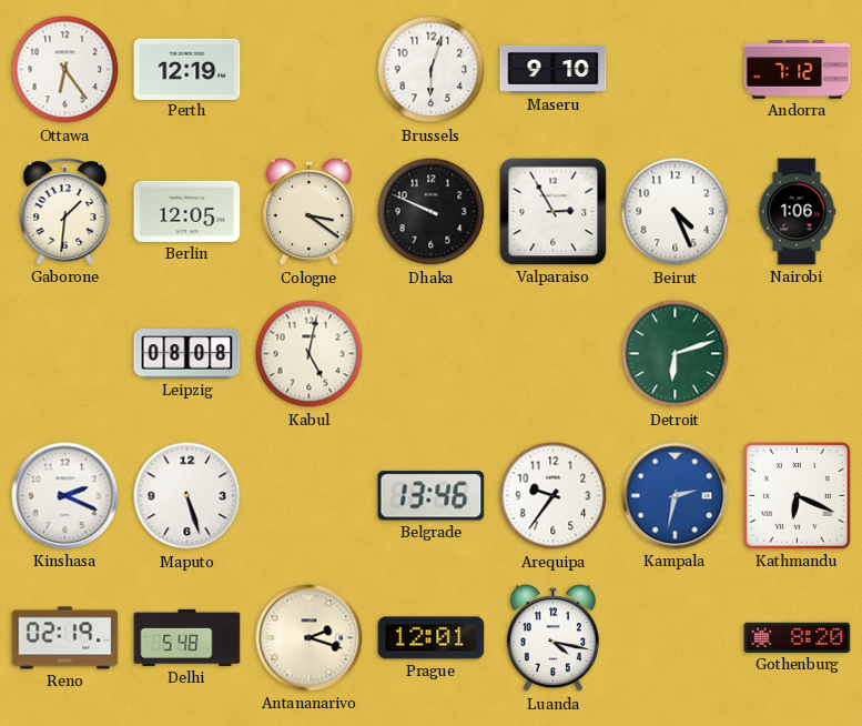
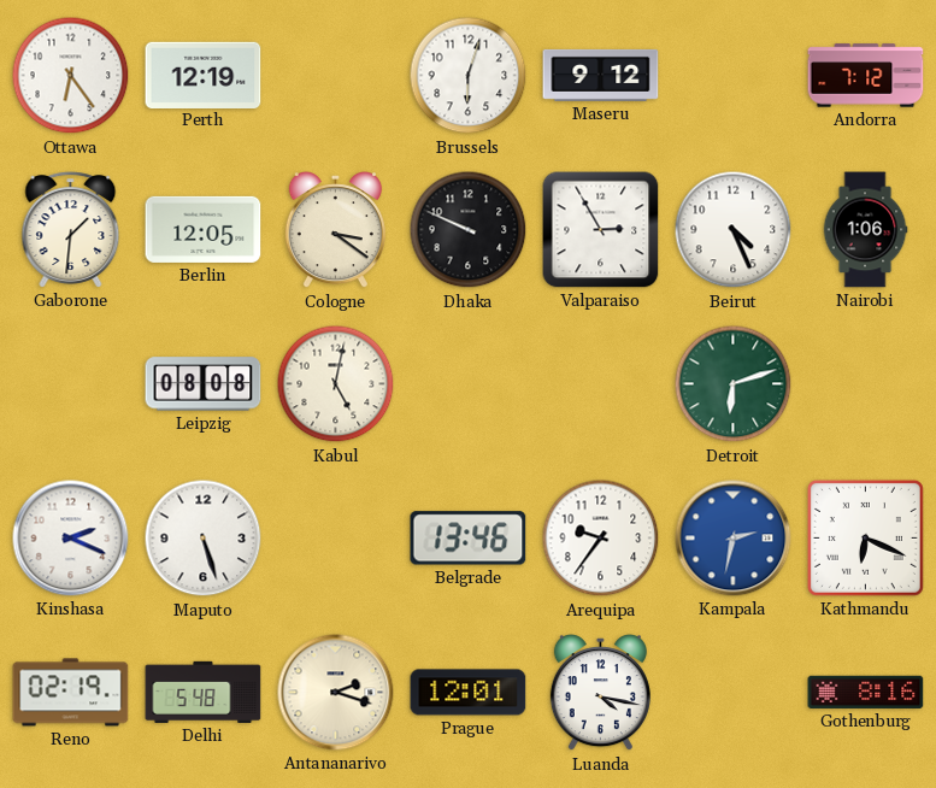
Maseru: 9:10 -> 9:12
Gothenburg: 8:20 -> 8:16
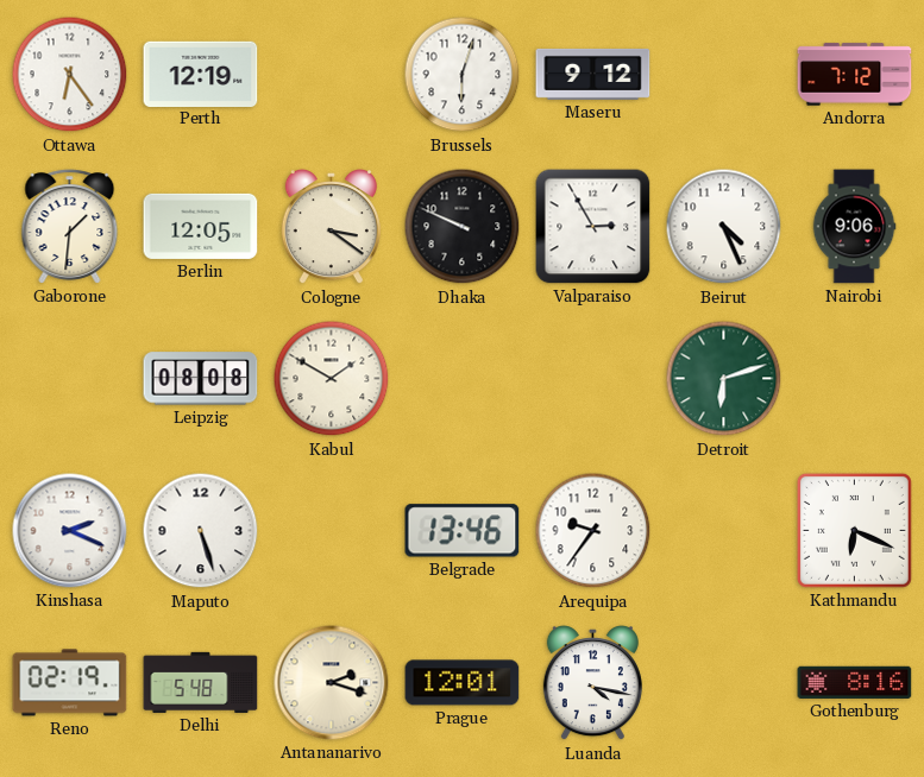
Nairobi: 1:06 -> 9:06
Kabul: 5:02 -> 1:50
Kampala: 2:32 -> none
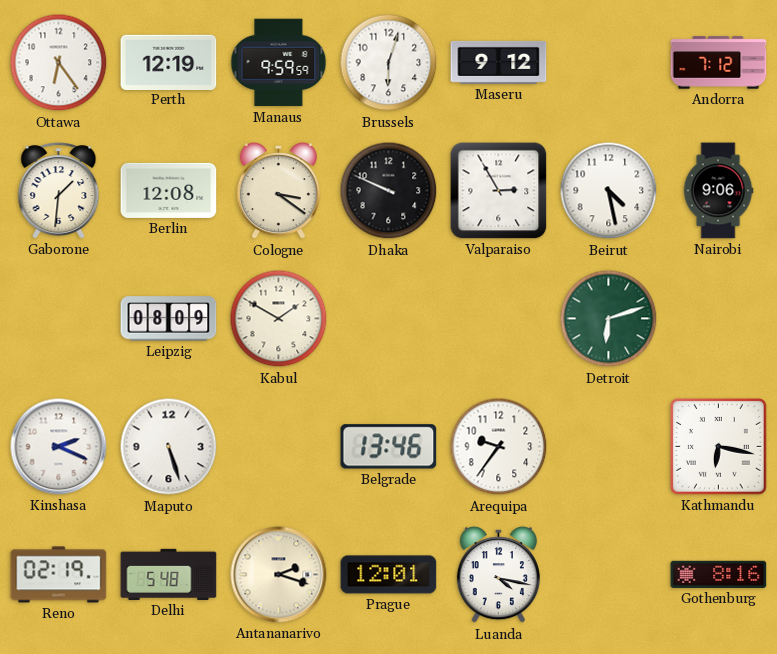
Manaus: none -> 9:59
Berlin: 12:05 -> 12:08
Beirut: 4:26 -> 4:28
Leipzig: 08:08 -> 08:09
Kathmandu: 6:19 -> 6:17
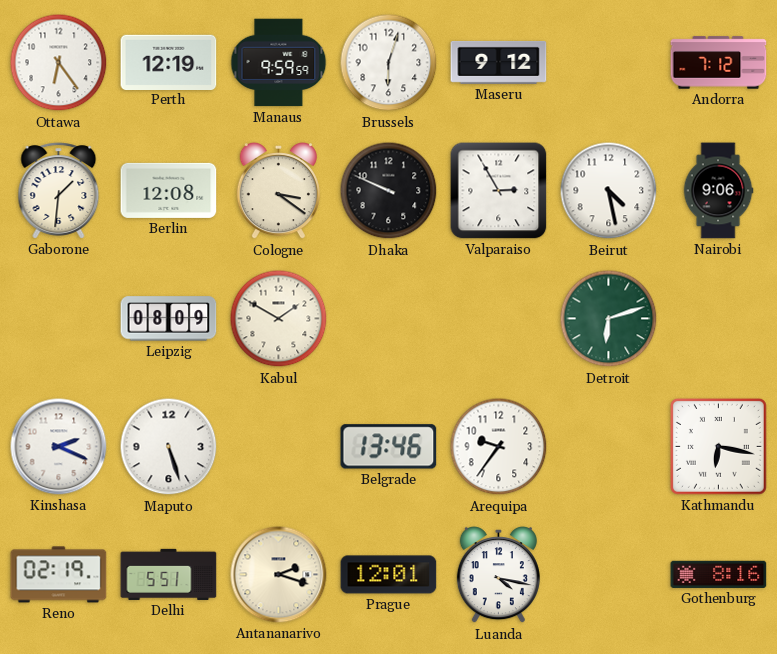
Delhi: 5:48 -> 5:51
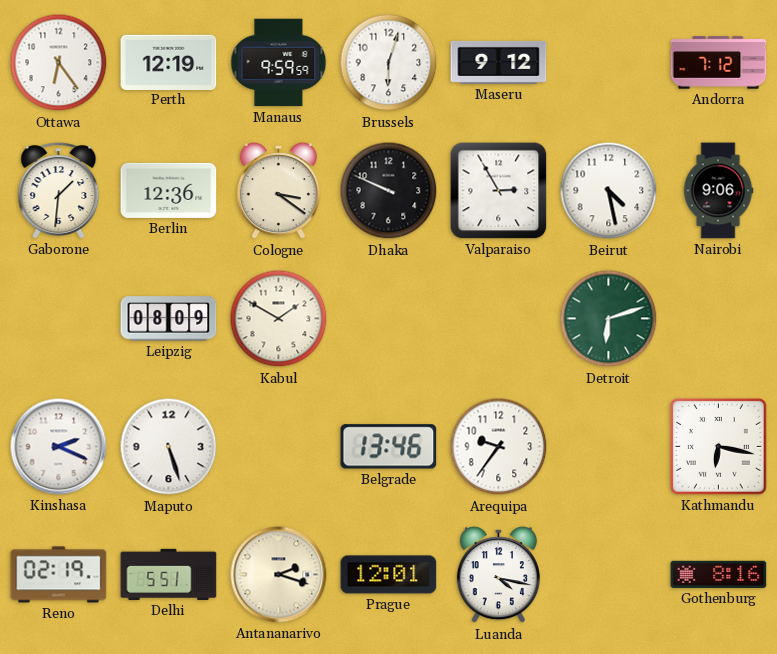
Berlin: 12:08 -> 12:36
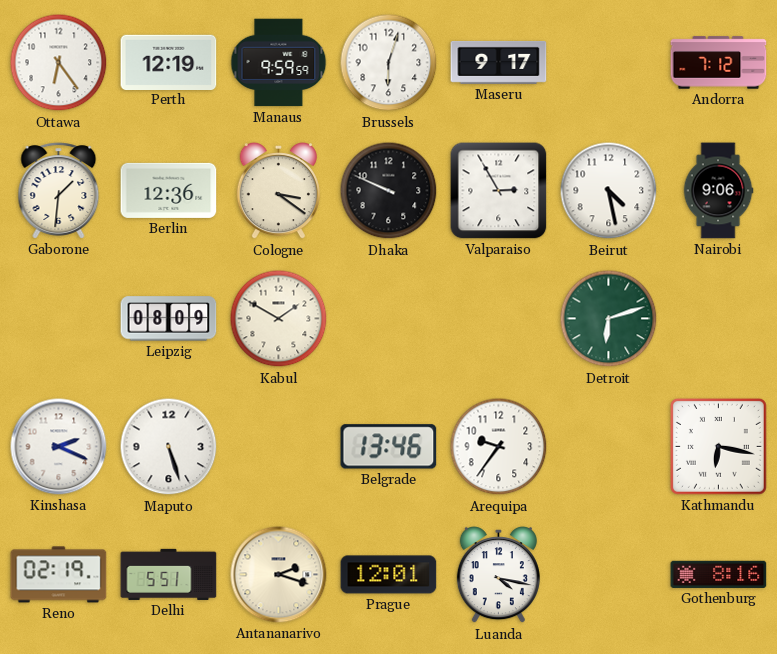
Maseru: 9:12 -> 9:17
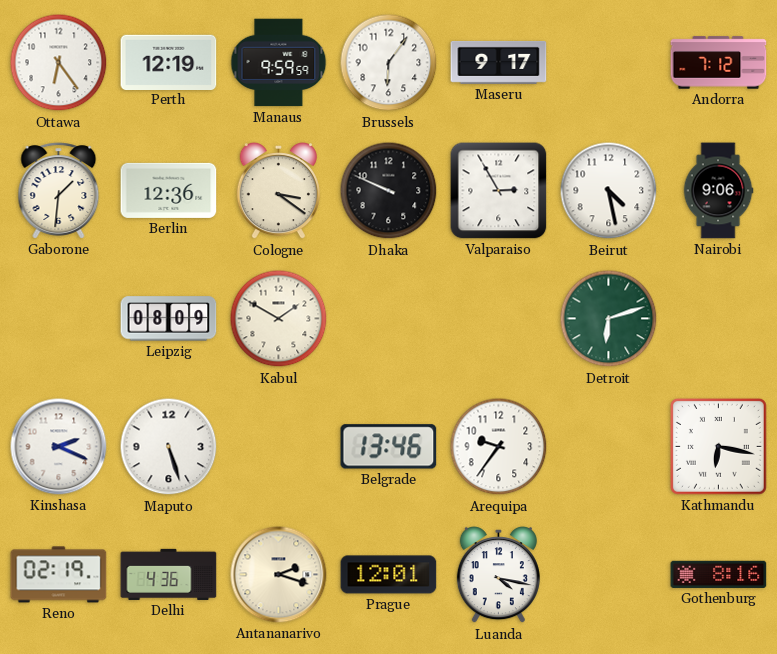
Brussels: 6:03 -> 6:06
Delhi: 5:51 -> 4:36
